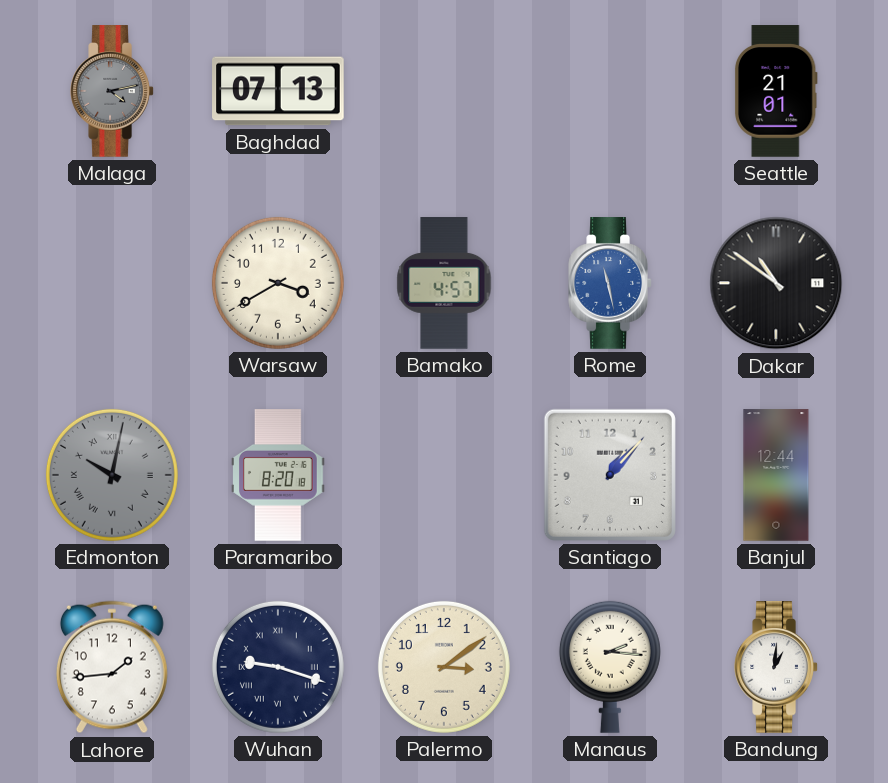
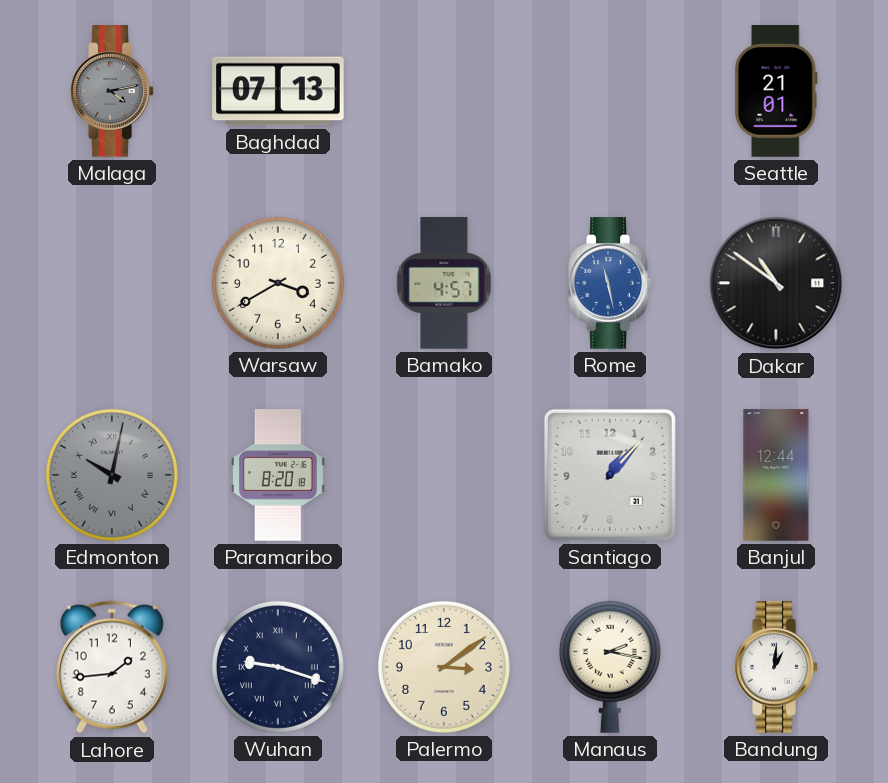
Manaus: 2:16 -> 2:17
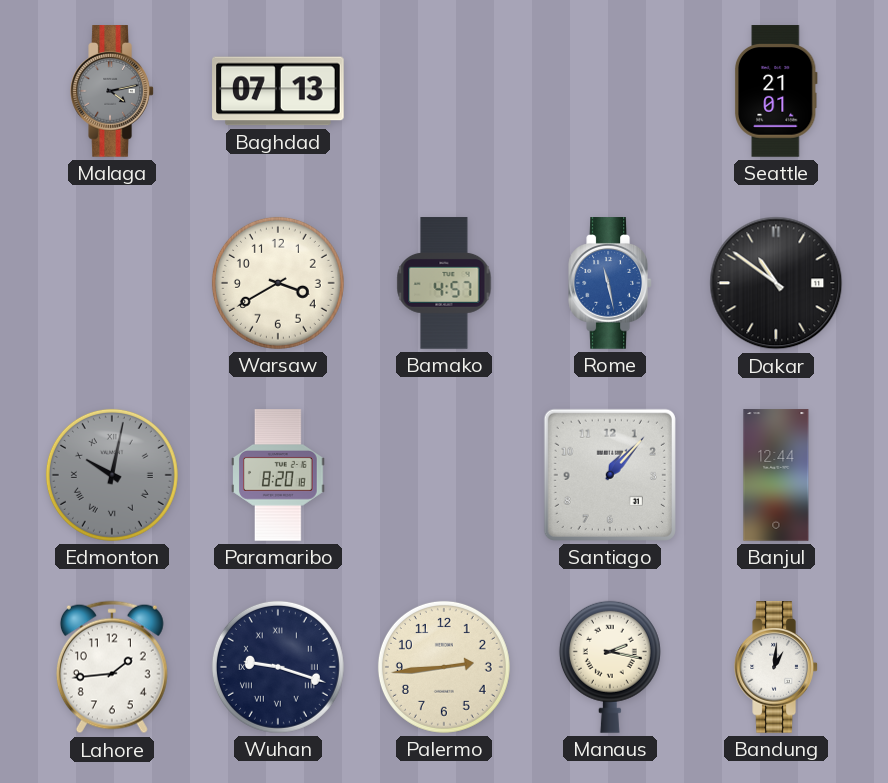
Palermo: 3:09 -> 2:44
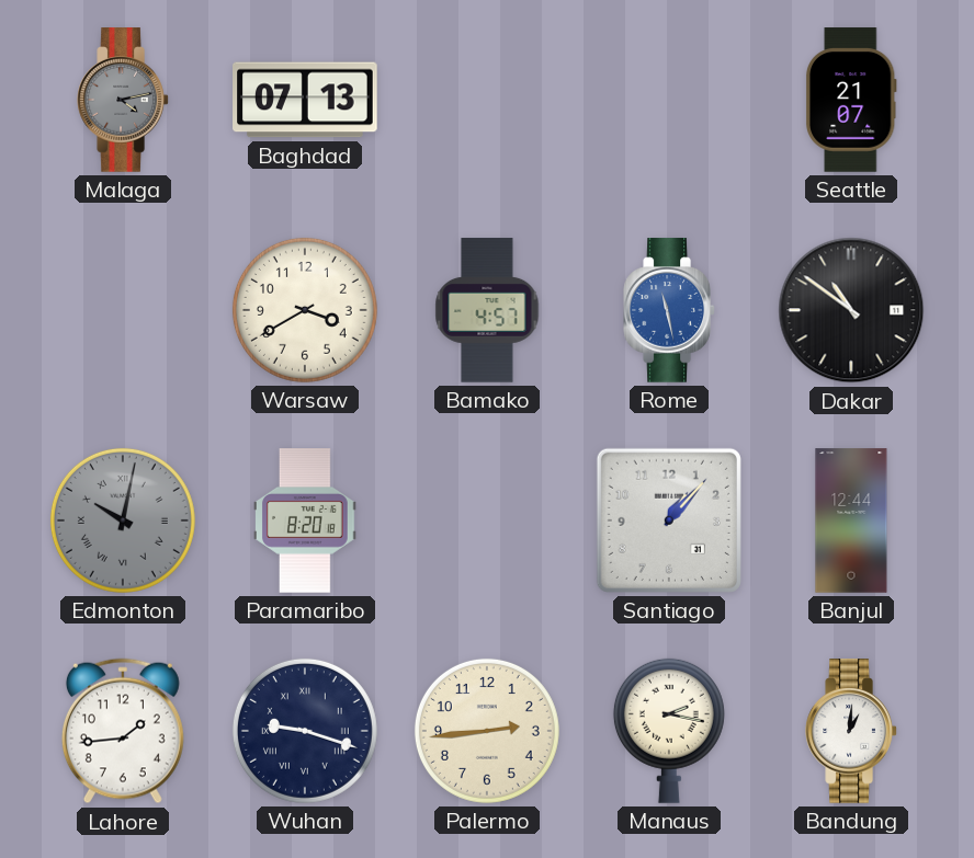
Seattle: 21:01 -> 21:07
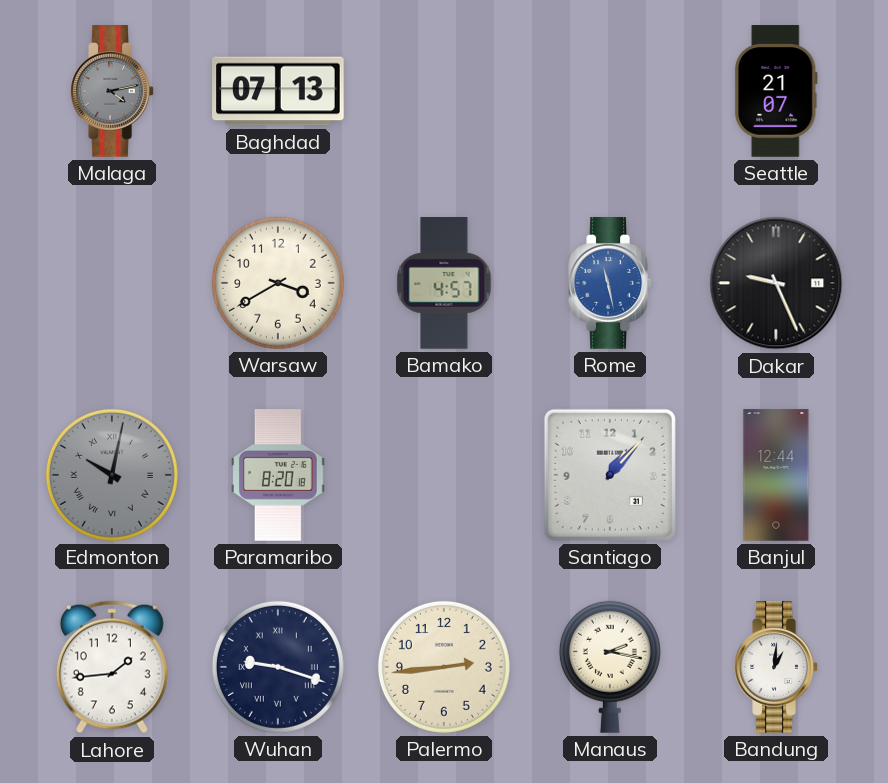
Dakar: 10:51 -> 9:26
